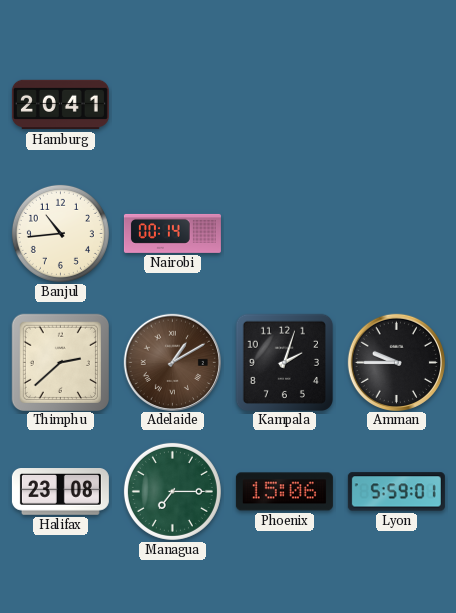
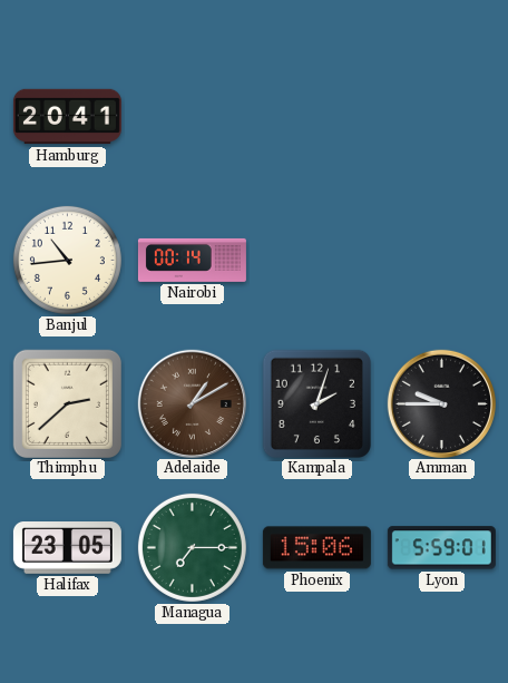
Halifax: 23:08 -> 23:05
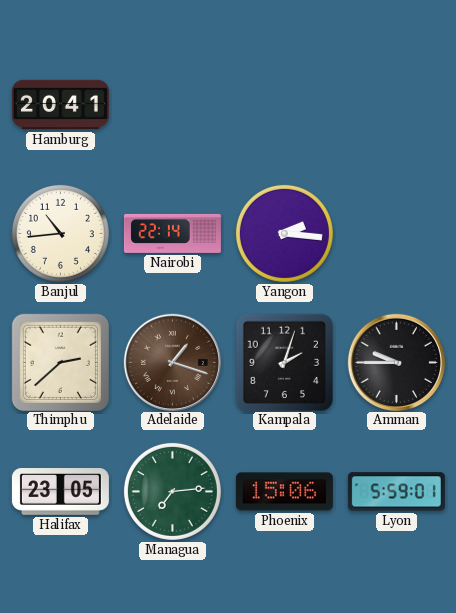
Nairobi: 00:14 -> 22:14
Yangon: none -> 2:16
Adelaide: 1:10 -> 1:18
Managua: 7:15 -> 7:14
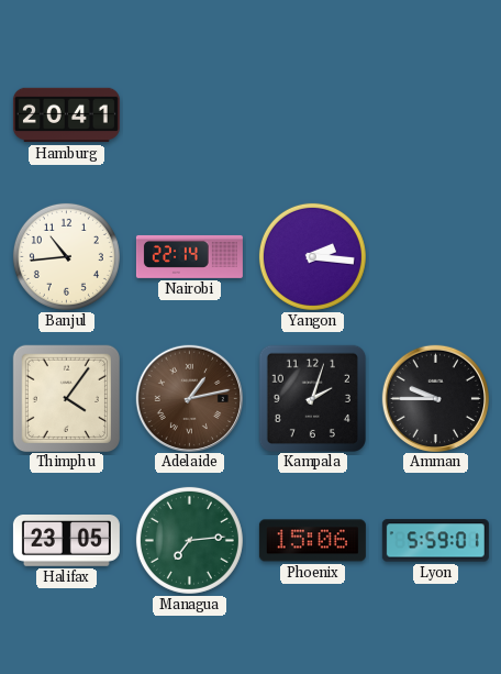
Thimphu: 2:38 -> 4:06
Adelaide: 1:18 -> 1:13
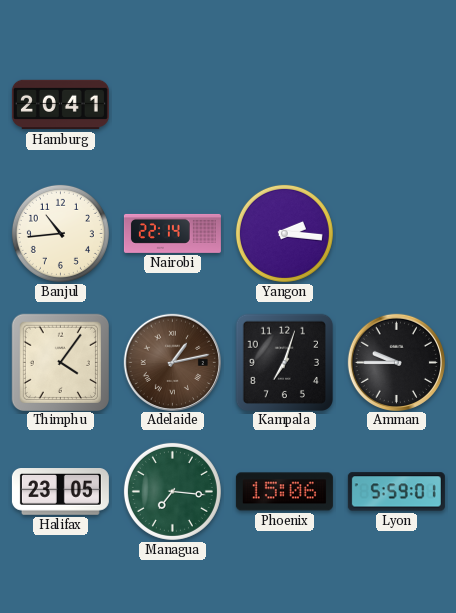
Kampala: 2:03 -> 7:03
Managua: 7:14 -> 7:16
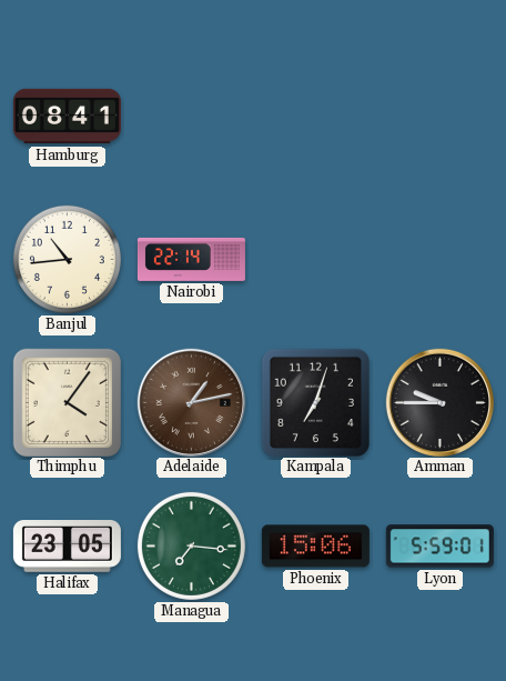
Hamburg: 20:41 -> 08:41
Yangon: 2:16 -> none
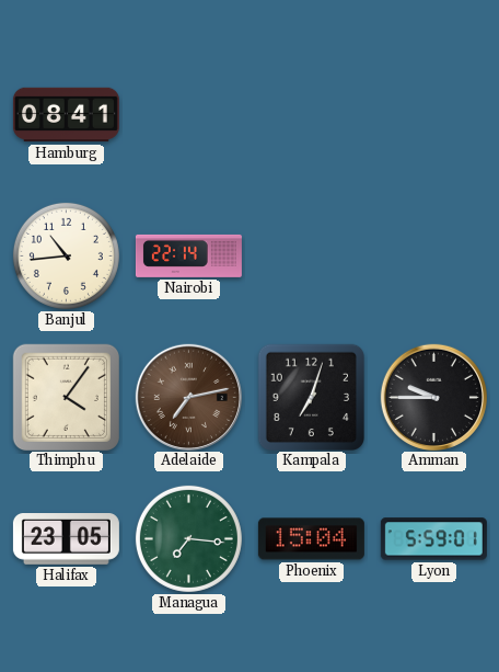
Adelaide: 1:13 -> 7:13
Phoenix: 15:06 -> 15:04
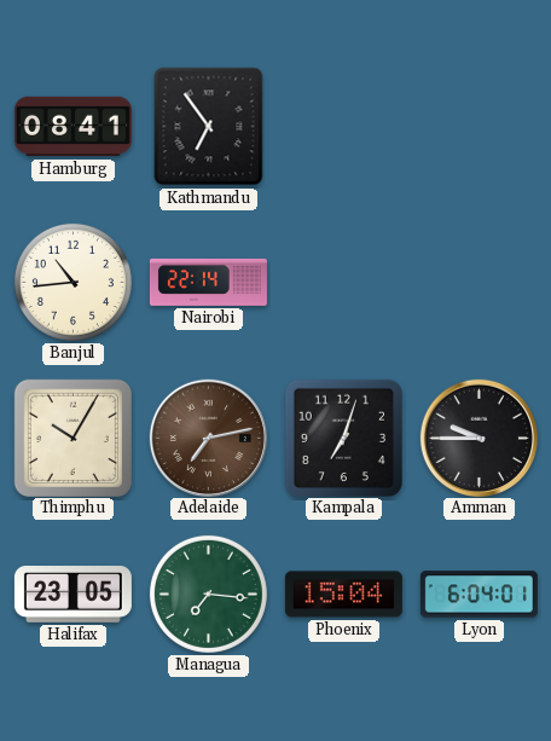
Kathmandu: none -> 6:54
Thimphu: 4:06 -> 10:05
Lyon: 5:59 -> 6:04
